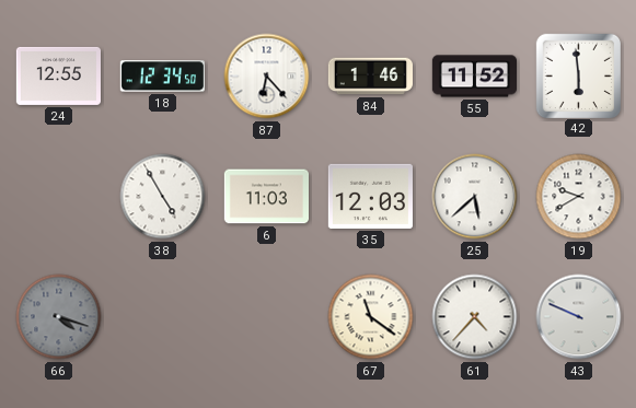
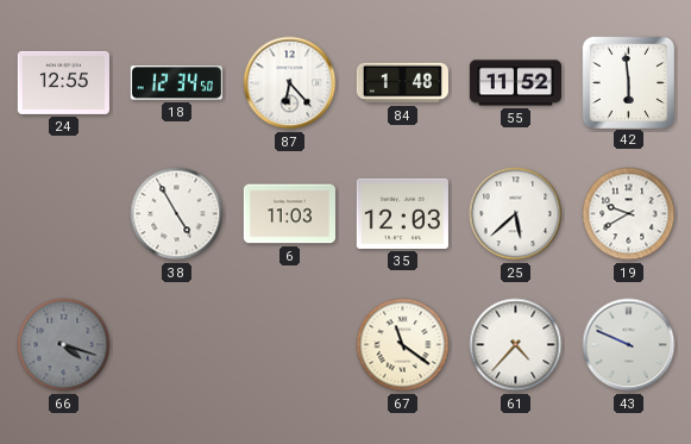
84: 1:46 -> 1:48
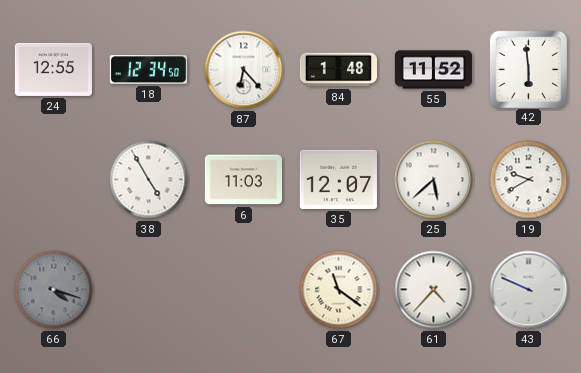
35: 12:03 -> 12:07
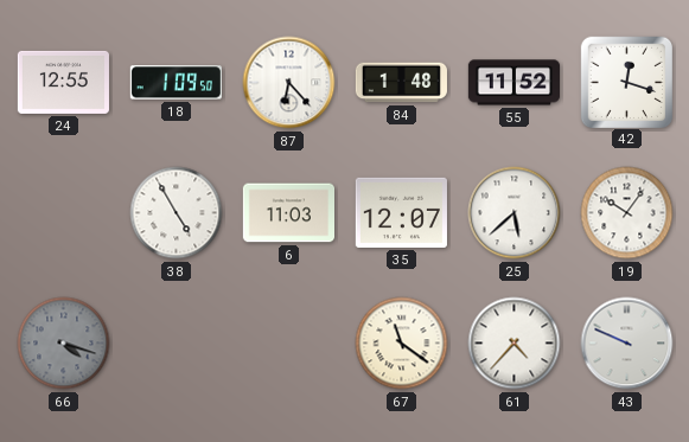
18: 12:34 -> 1:09
42: 5:59 -> 12:18
19: 9:40 -> 10:06
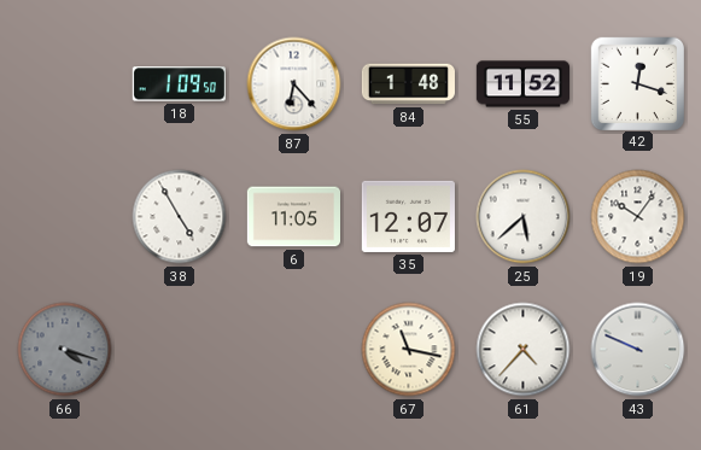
24: 12:55 -> none
6: 11:03 -> 11:05
67: 11:21 -> 11:17
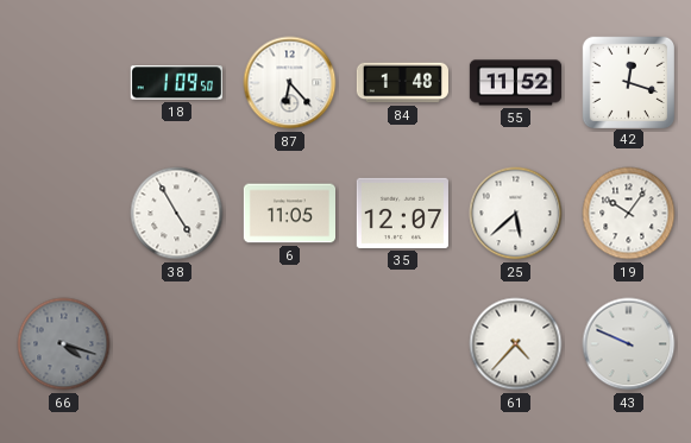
67: 11:17 -> none
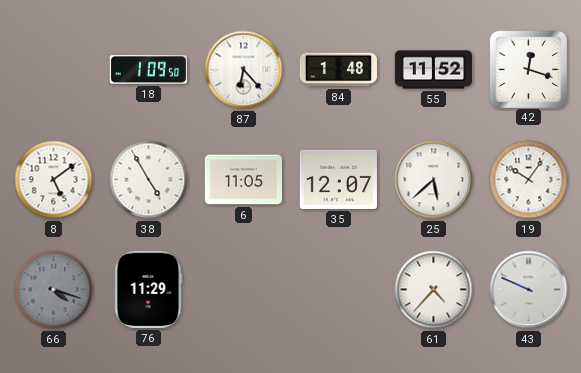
8: none -> 5:09
76: none -> 11:29
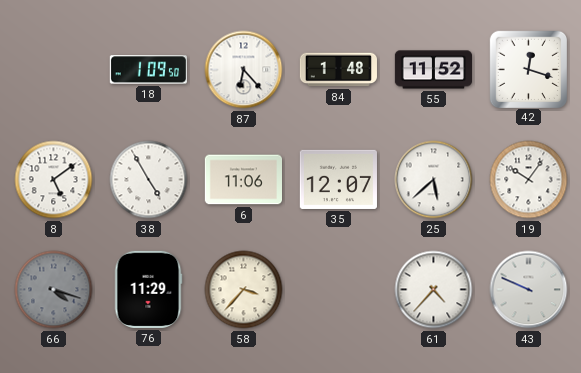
6: 11:05 -> 11:06
58: none -> 3:37
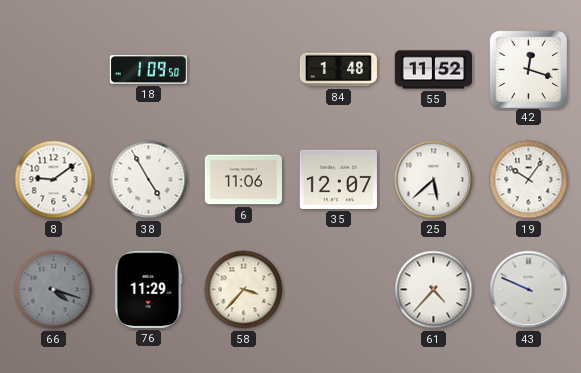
87: 6:23 -> none
8: 5:09 -> 9:09
